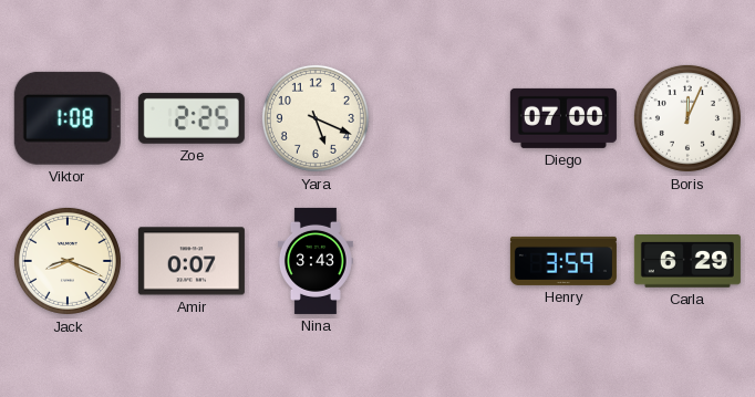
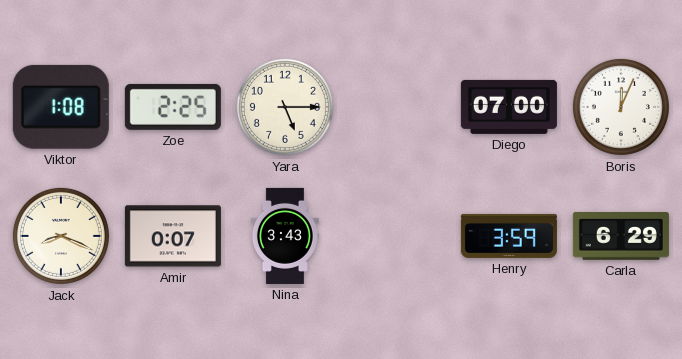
Yara: 5:19 -> 5:15
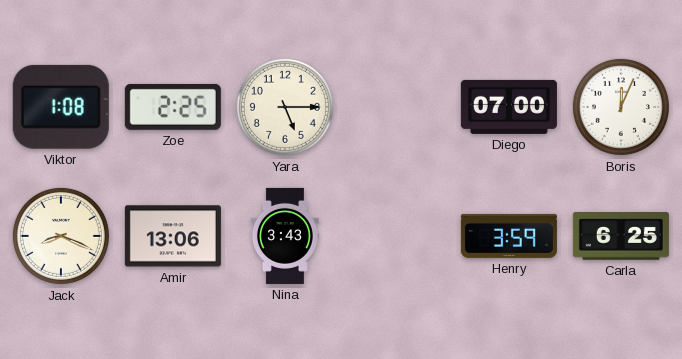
Amir: 0:07 -> 13:06
Carla: 6:29 -> 6:25
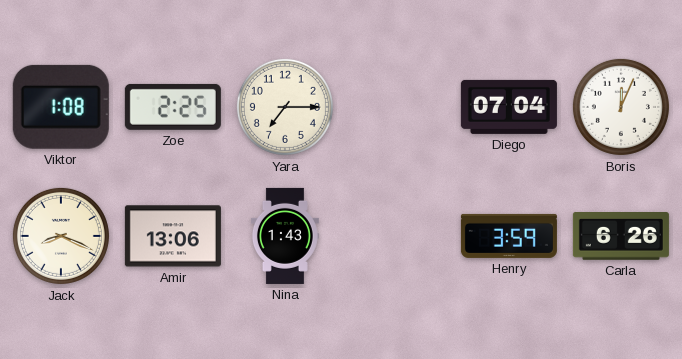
Yara: 5:15 -> 7:15
Diego: 07:00 -> 07:04
Nina: 3:43 -> 1:43
Carla: 6:25 -> 6:26
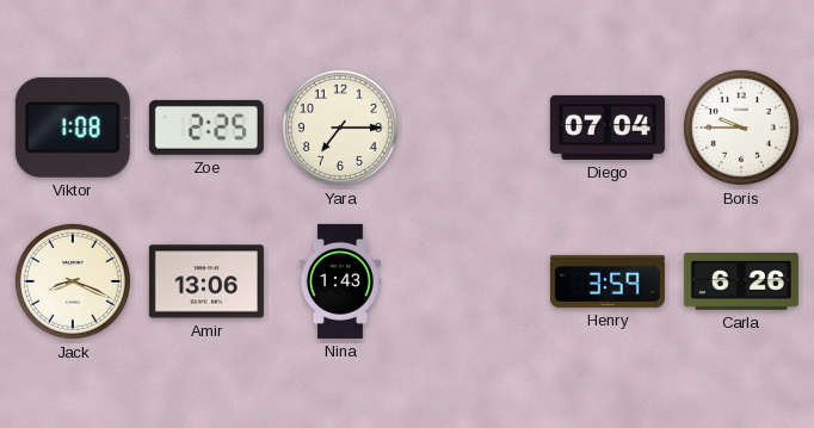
Boris: 12:04 -> 9:45
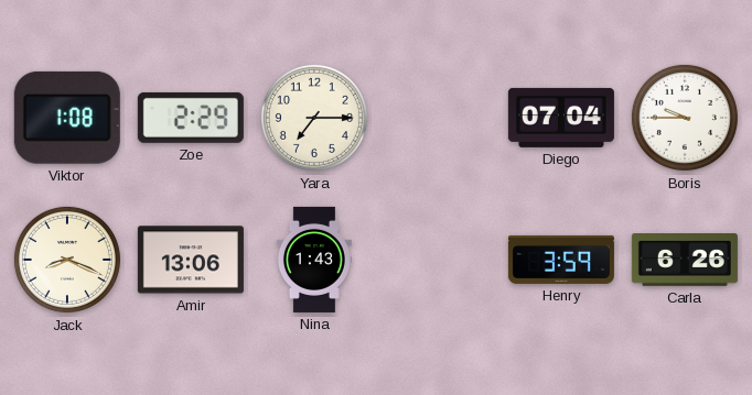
Zoe: 2:25 -> 2:29
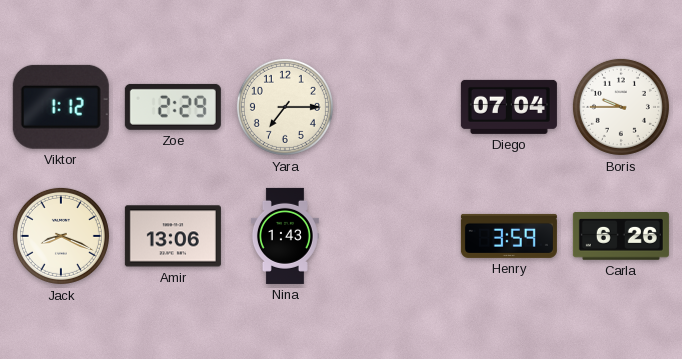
Viktor: 1:08 -> 1:12
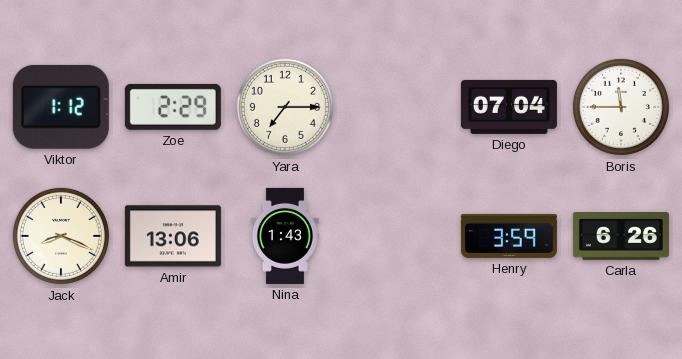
Boris: 9:45 -> 11:45
